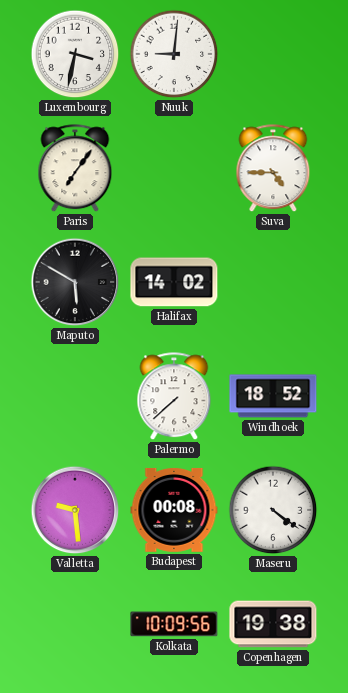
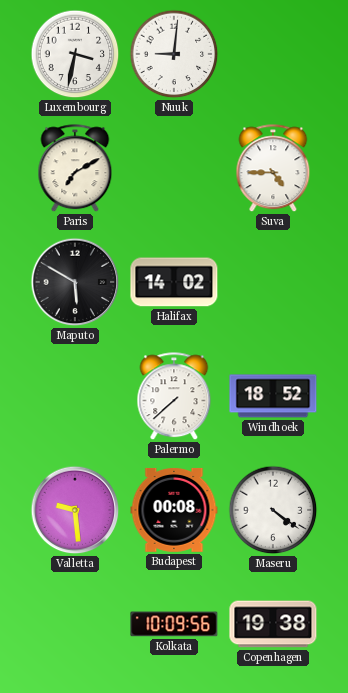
Paris: 7:06 -> 7:10
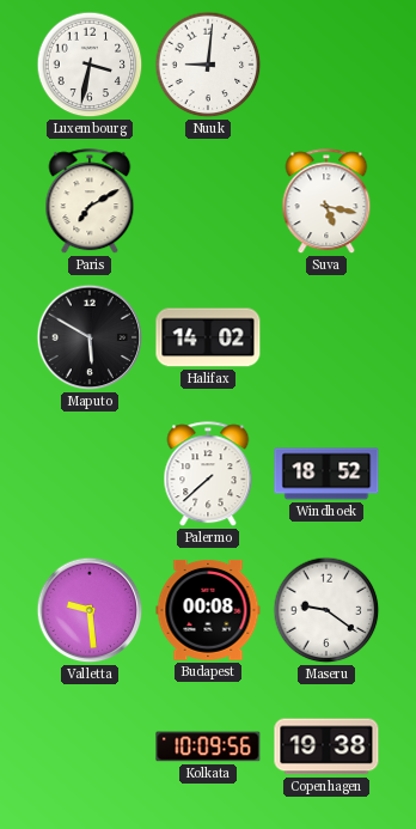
Suva: 4:45 -> 5:17
Maseru: 4:21 -> 9:21
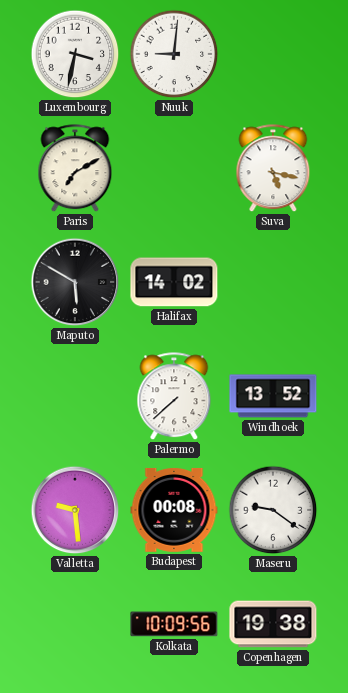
Windhoek: 18:52 -> 13:52
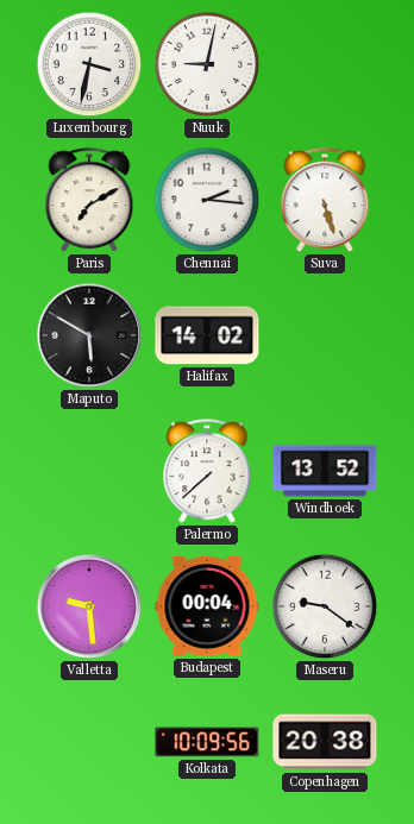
Nuuk: 9:01 -> 9:02
Chennai: none -> 2:16
Suva: 5:17 -> 5:27
Budapest: 00:08 -> 00:04
Copenhagen: 19:38 -> 20:38
